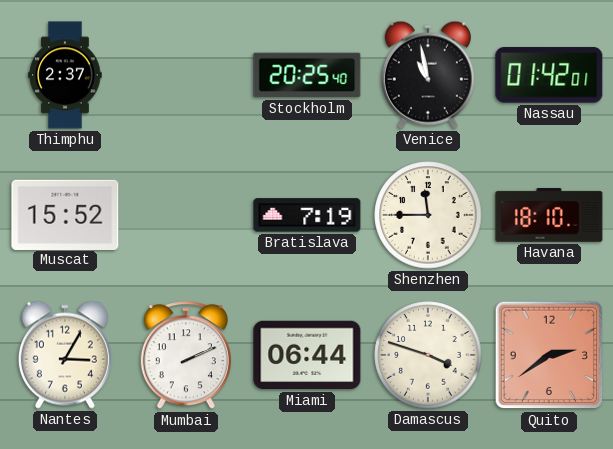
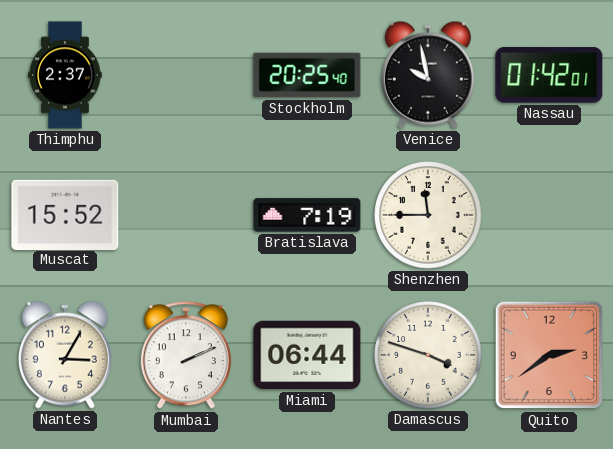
Venice: 10:58 -> 9:58
Havana: 18:10 -> none
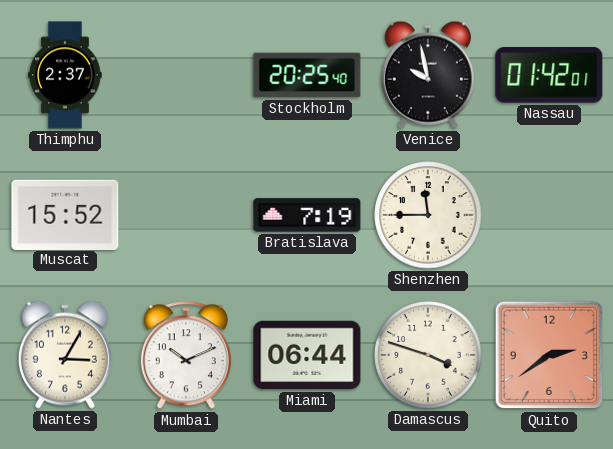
Mumbai: 2:11 -> 10:11
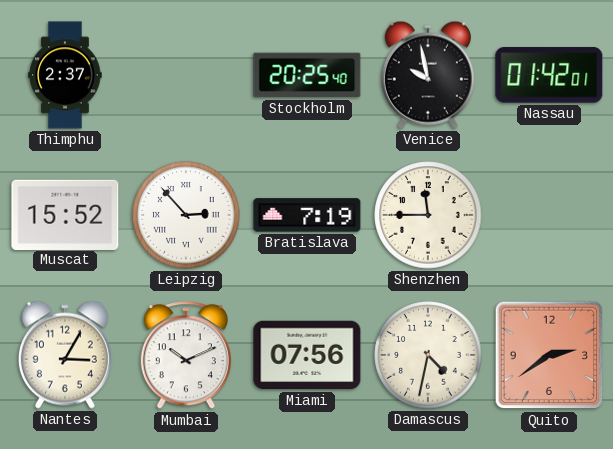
Leipzig: none -> 2:53
Miami: 06:44 -> 07:56
Damascus: 3:48 -> 4:32
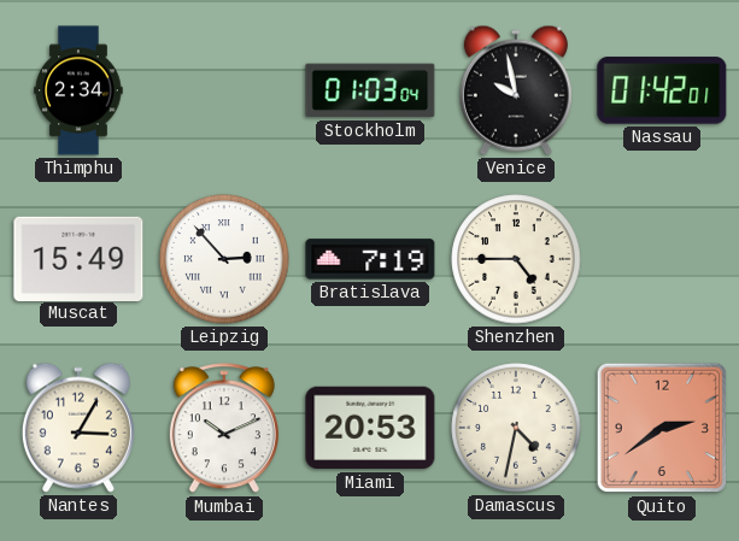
Thimphu: 2:37 -> 2:34
Stockholm: 20:25 -> 01:03
Muscat: 15:52 -> 15:49
Shenzhen: 11:45 -> 4:45
Miami: 07:56 -> 20:53
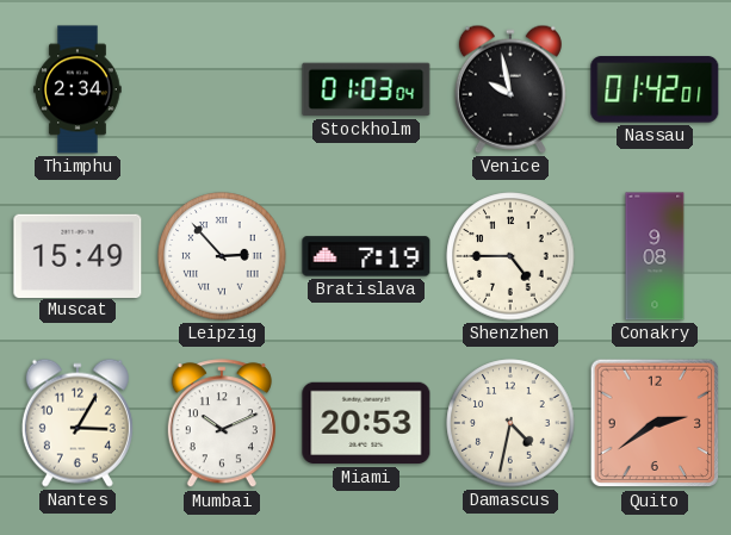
Conakry: none -> 9:08
